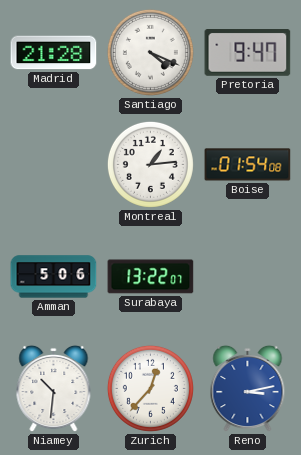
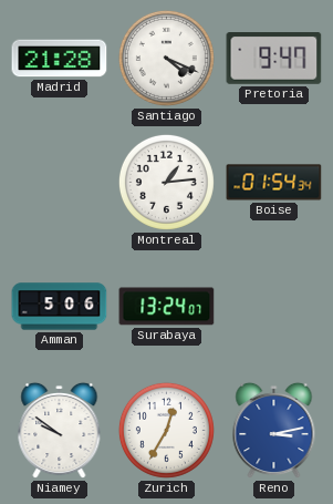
Boise: 01:54:08 -> 01:54:34
Surabaya: 13:22 -> 13:24
Niamey: 10:31 -> 9:51
Zurich: 12:37 -> 12:35
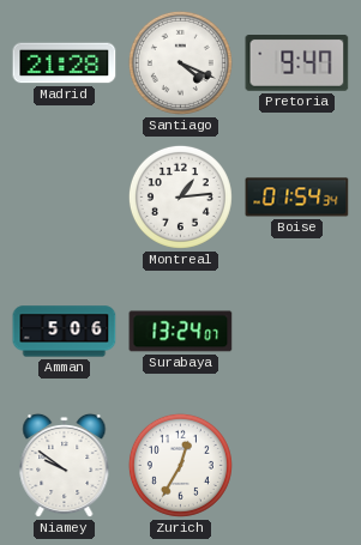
Reno: 3:13 -> none
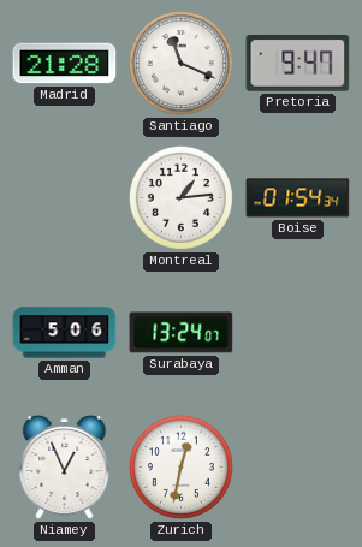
Santiago: 4:19 -> 11:19
Niamey: 9:51 -> 12:56
Zurich: 12:35 -> 12:32
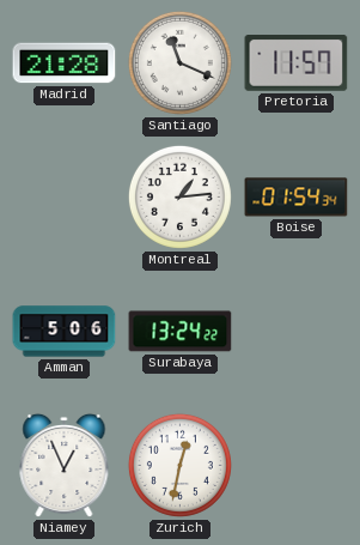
Pretoria: 9:47 -> 11:57
Surabaya: 13:24:07 -> 13:24:22
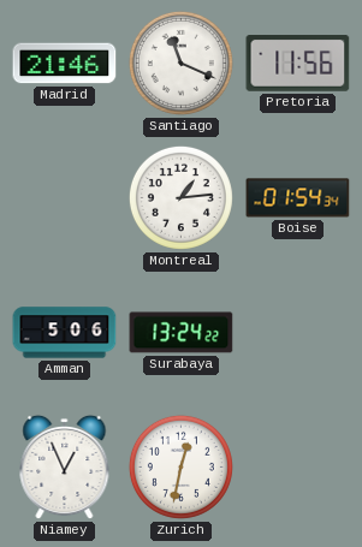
Madrid: 21:28 -> 21:46
Pretoria: 11:57 -> 11:56
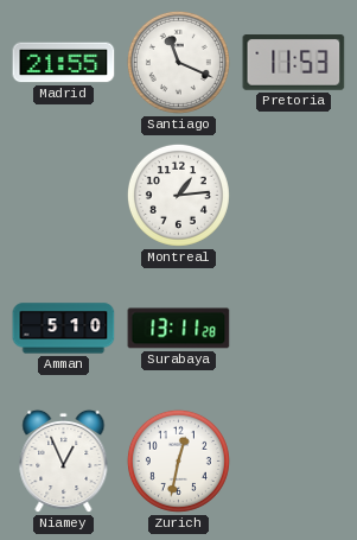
Madrid: 21:46 -> 21:55
Pretoria: 11:56 -> 11:53
Boise: 01:54 -> none
Amman: 5:06 -> 5:10
Surabaya: 13:24 -> 13:11
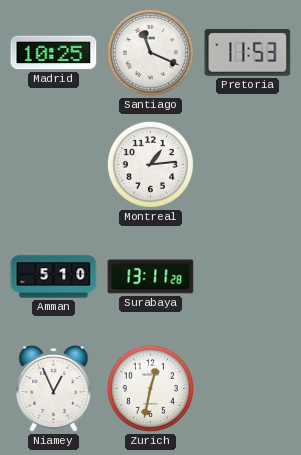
Madrid: 21:55 -> 10:25
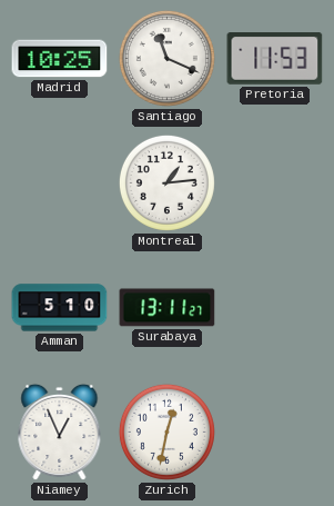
Surabaya: 13:11:28 -> 13:11:27
